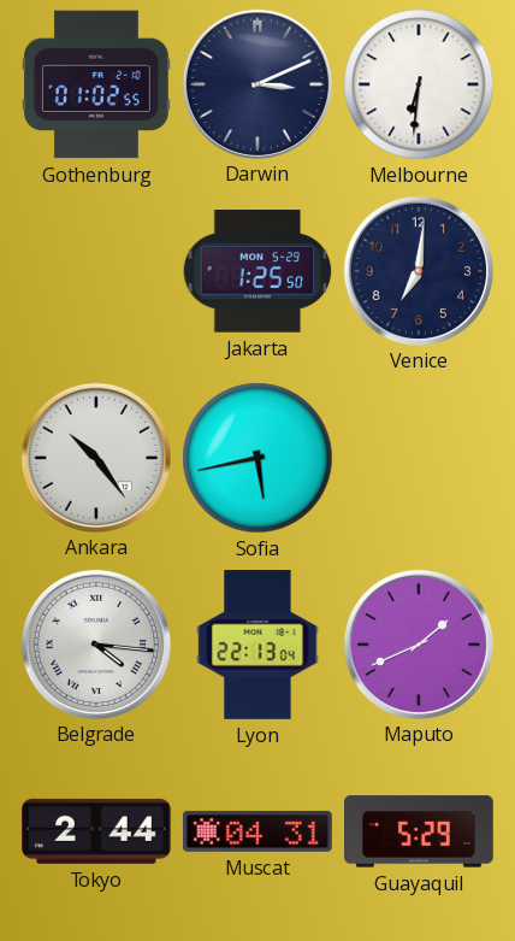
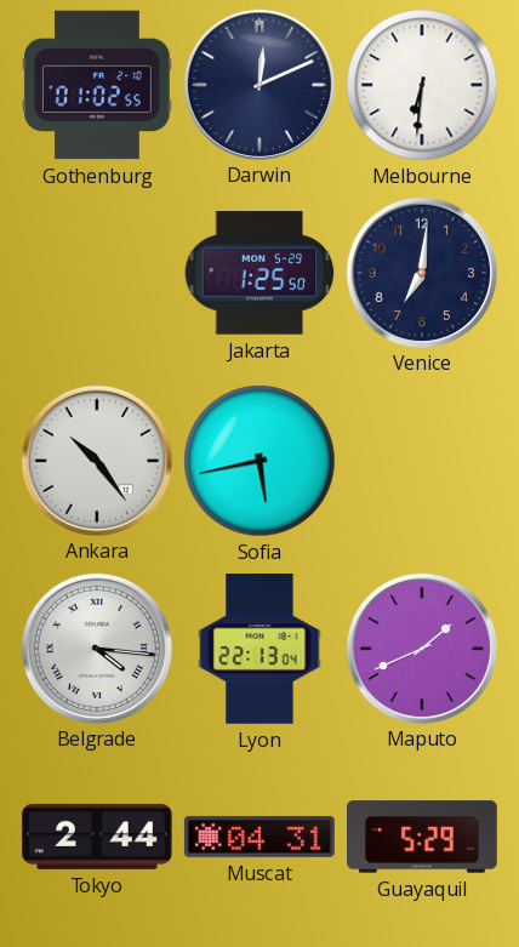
Darwin: 3:11 -> 12:11
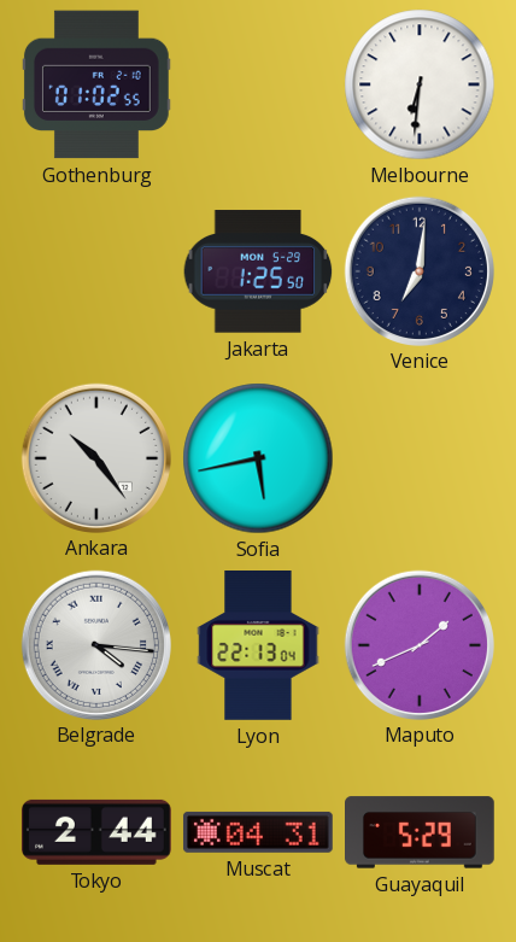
Darwin: 12:11 -> none
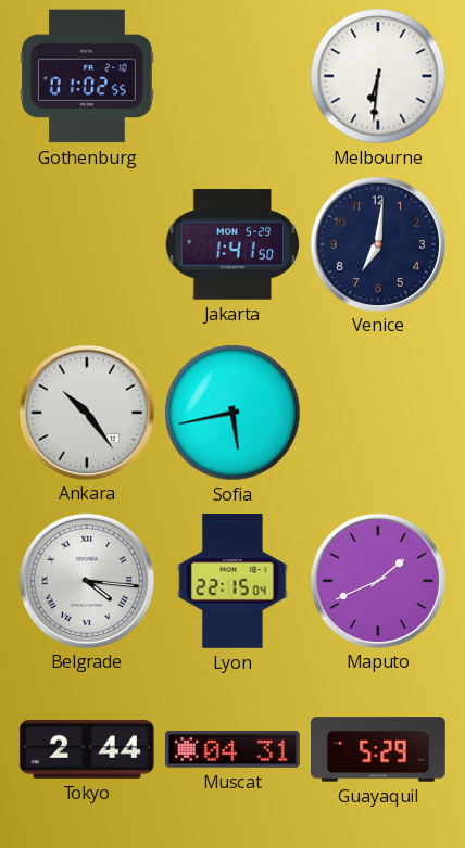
Jakarta: 1:25 -> 1:41
Lyon: 22:13 -> 22:15
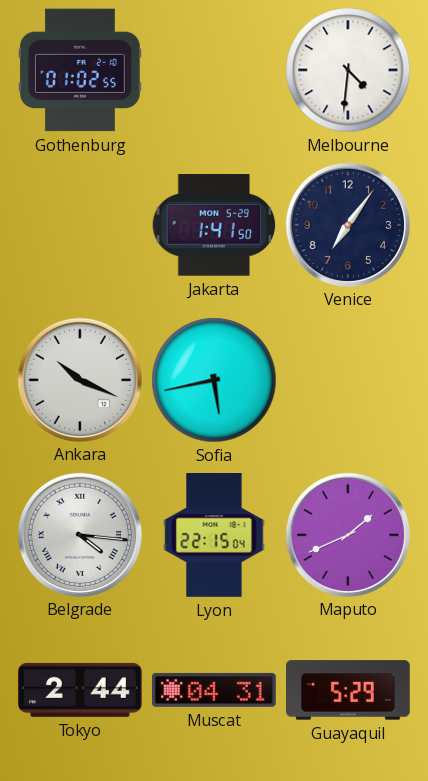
Melbourne: 6:31 -> 4:31
Venice: 7:01 -> 7:06
Ankara: 10:24 -> 10:19
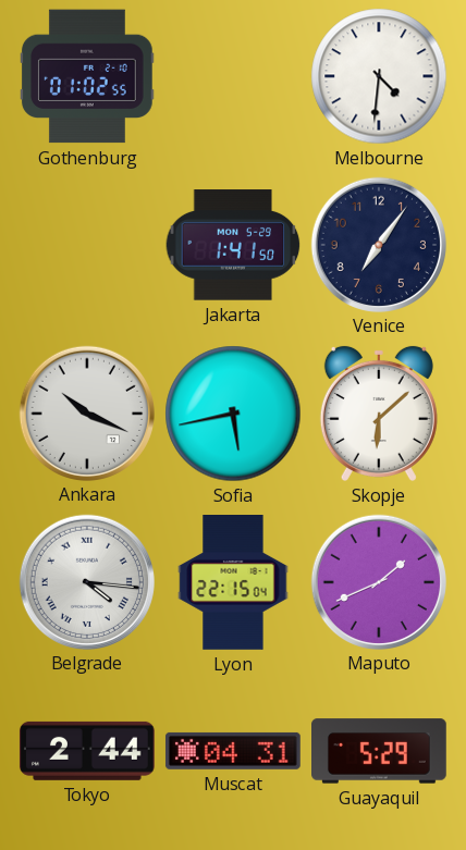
Skopje: none -> 6:08
